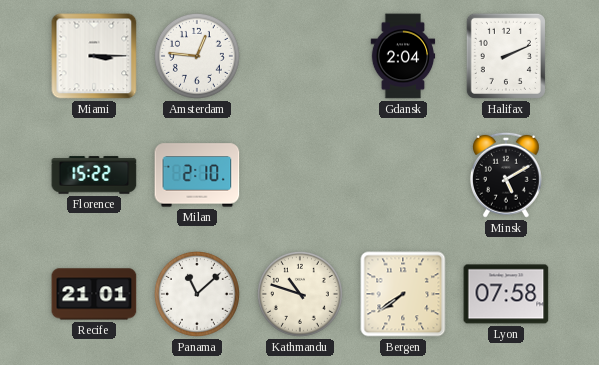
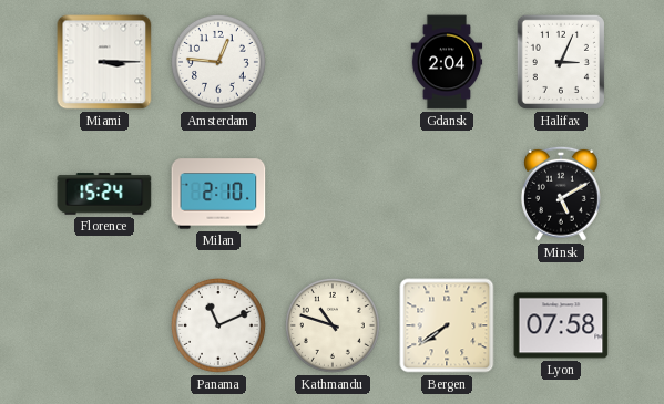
Halifax: 2:11 -> 3:04
Florence: 15:22 -> 15:24
Recife: 21:01 -> none
Panama: 11:08 -> 11:11
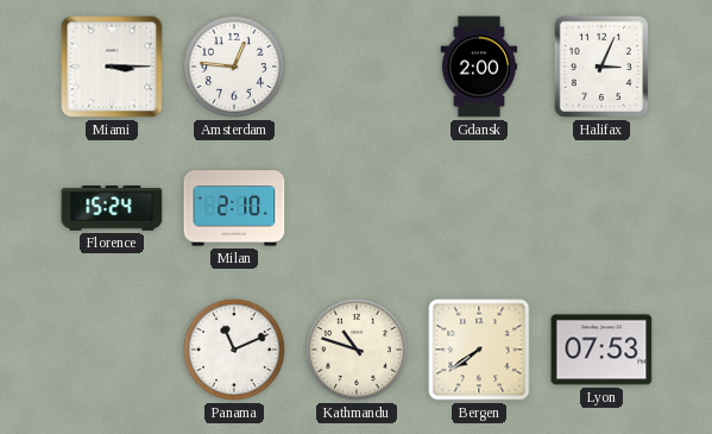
Gdansk: 2:04 -> 2:00
Minsk: 5:10 -> none
Lyon: 07:58 -> 07:53
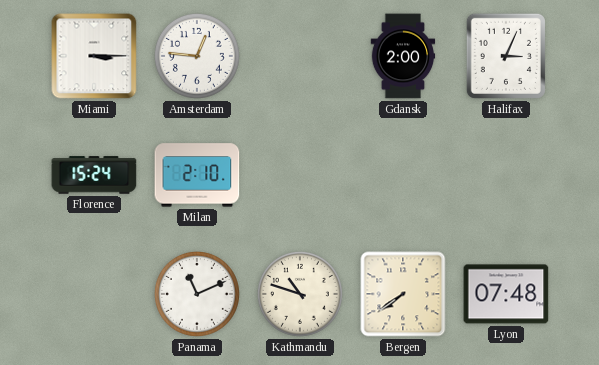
Lyon: 07:53 -> 07:48
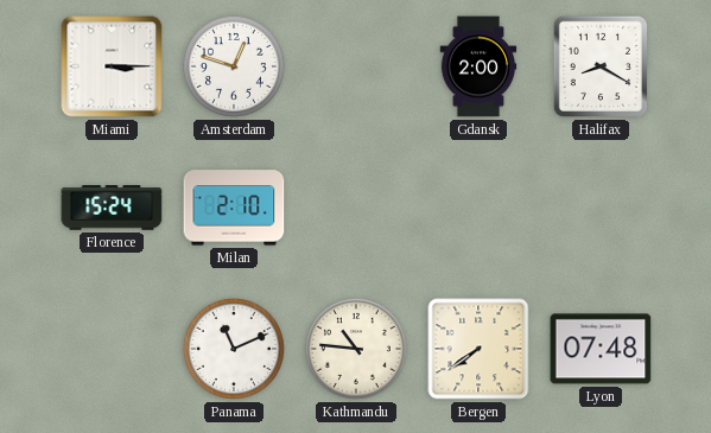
Amsterdam: 12:46 -> 12:48
Halifax: 3:04 -> 8:20
Kathmandu: 10:48 -> 10:46
